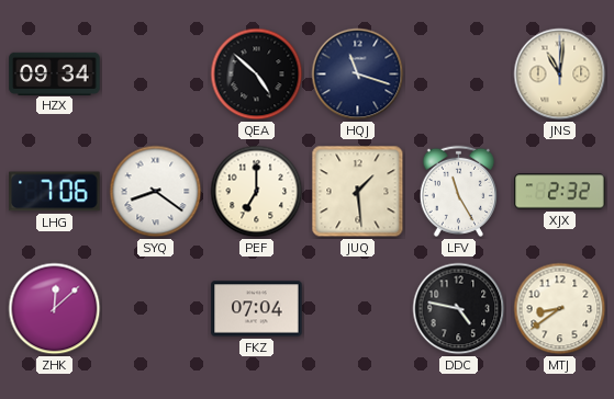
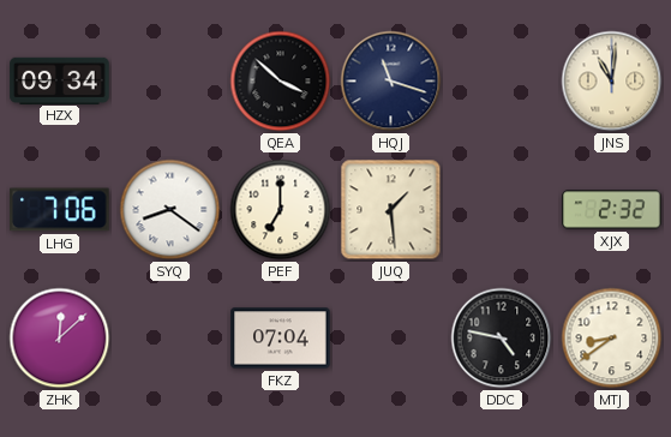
QEA: 4:52 -> 3:52
LFV: 11:25 -> none
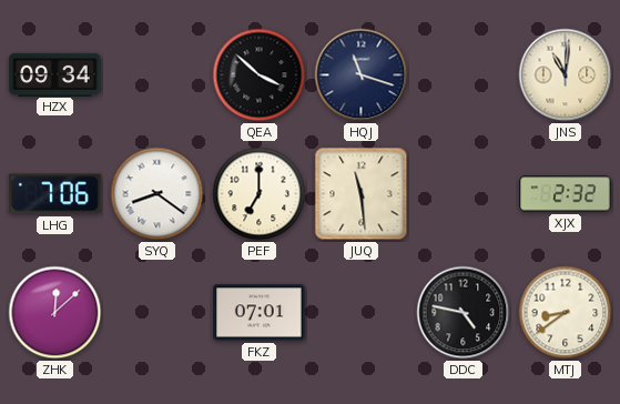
JUQ: 1:29 -> 11:29
FKZ: 07:04 -> 07:01
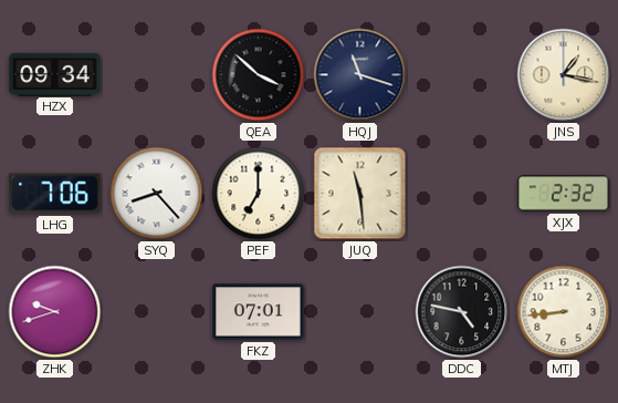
JNS: 11:01 -> 1:17
SYQ: 8:21 -> 8:23
ZHK: 12:08 -> 9:42
MTJ: 8:39 -> 8:44
